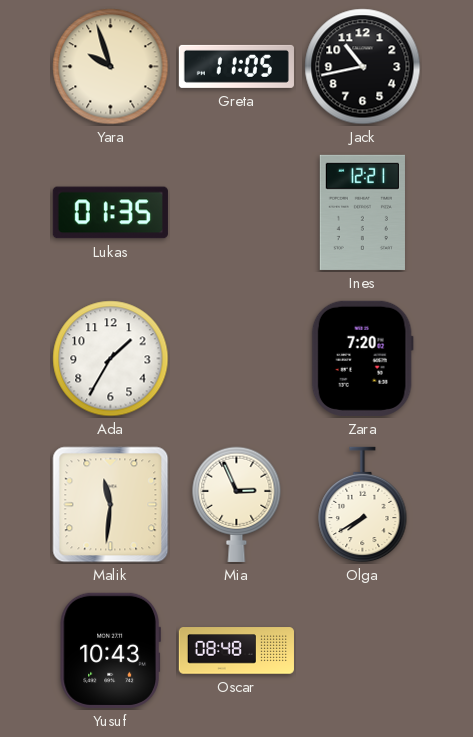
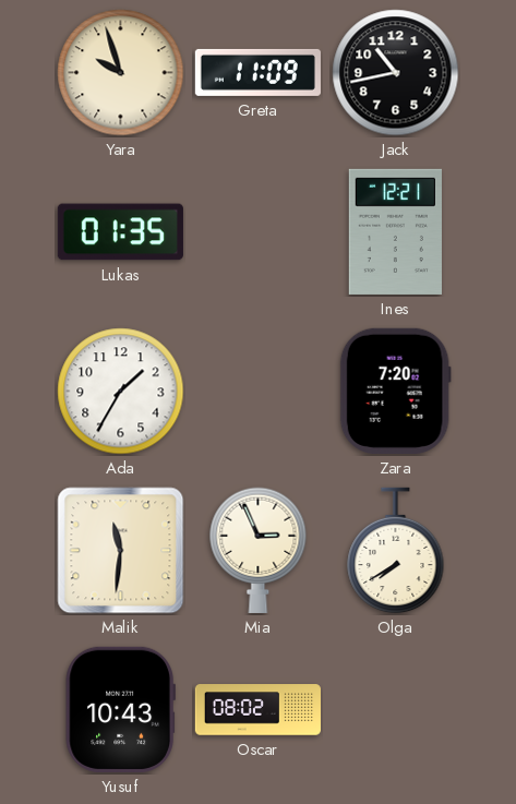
Greta: 11:05 -> 11:09
Oscar: 08:48 -> 08:02
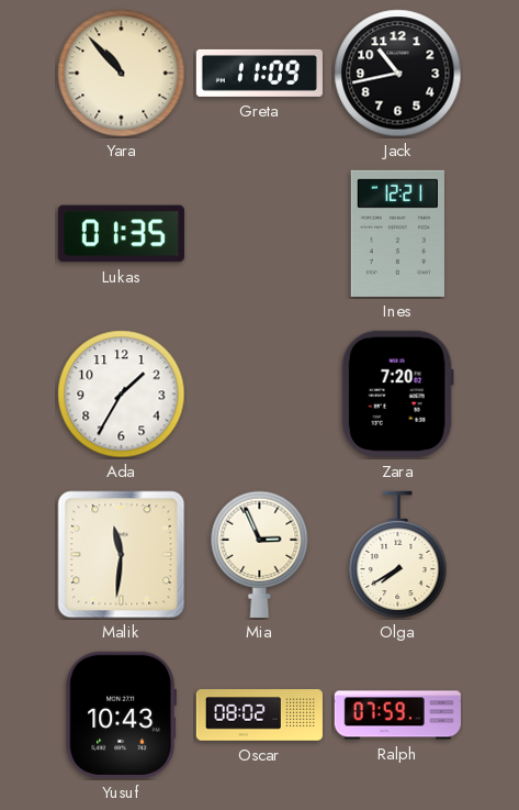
Yara: 9:57 -> 10:53
Ralph: none -> 07:59
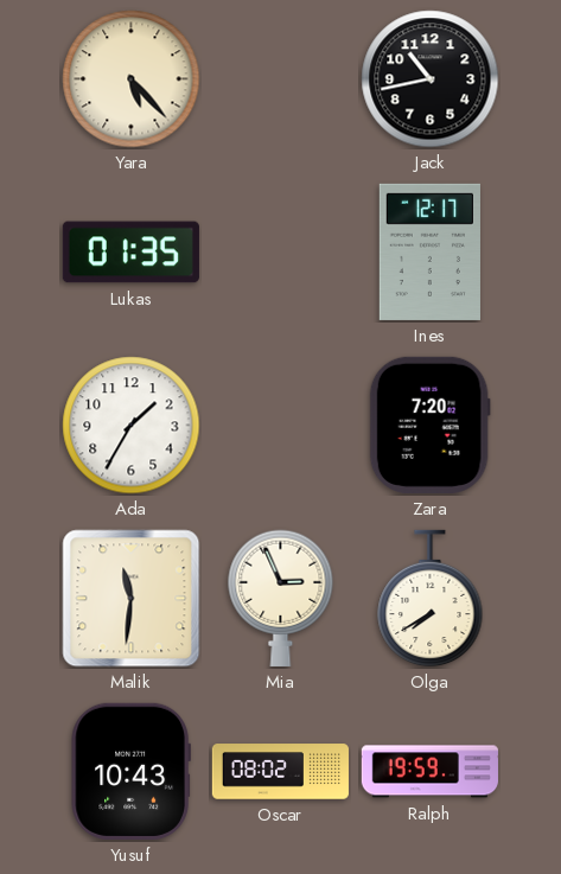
Yara: 10:53 -> 5:23
Greta: 11:09 -> none
Ines: 12:21 -> 12:17
Ralph: 07:59 -> 19:59
